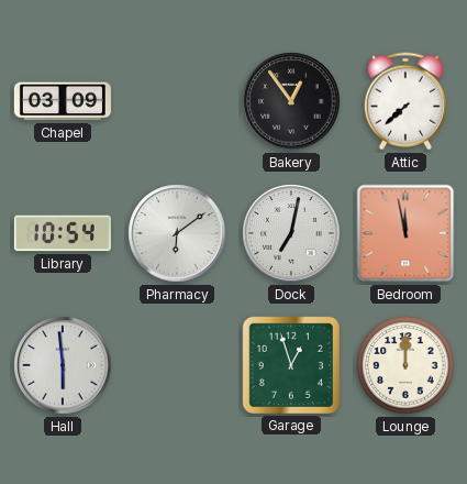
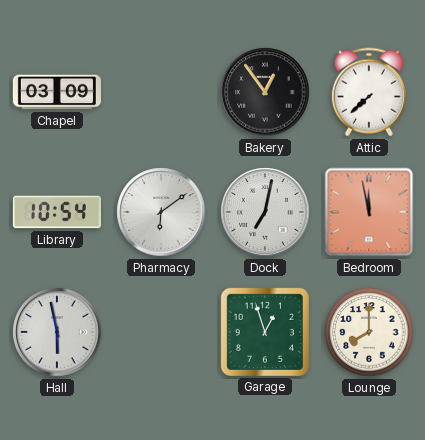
Hall: 5:59 -> 5:58
Lounge: 12:00 -> 8:00
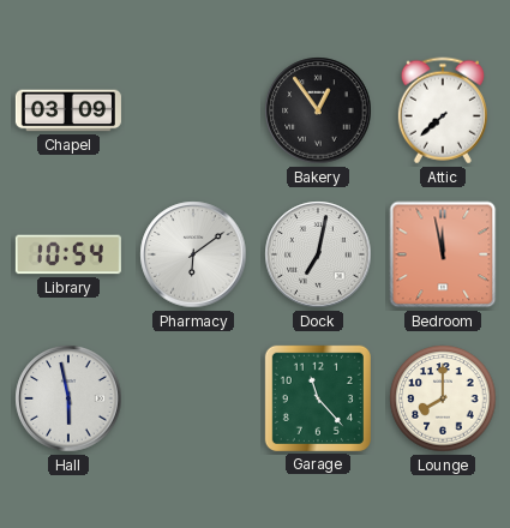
Garage: 12:57 -> 11:23
